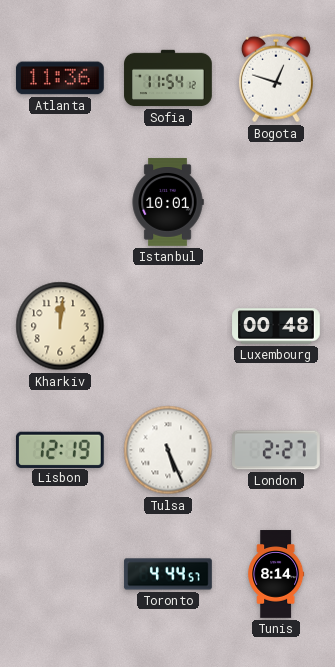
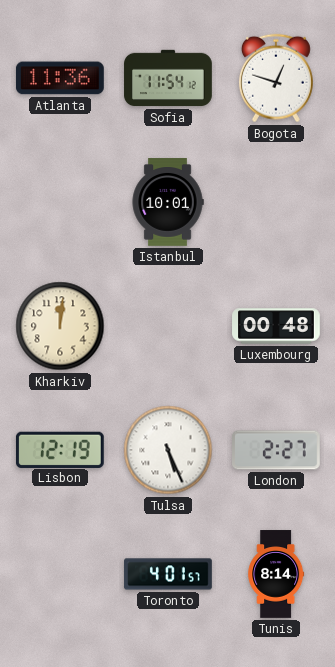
Toronto: 4:44 -> 4:01
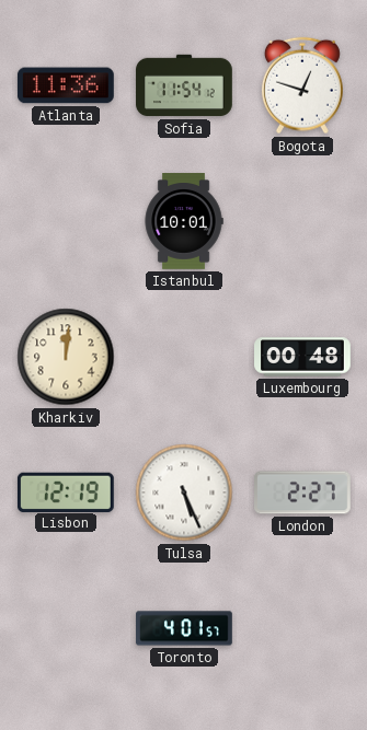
Tunis: 8:14 -> none
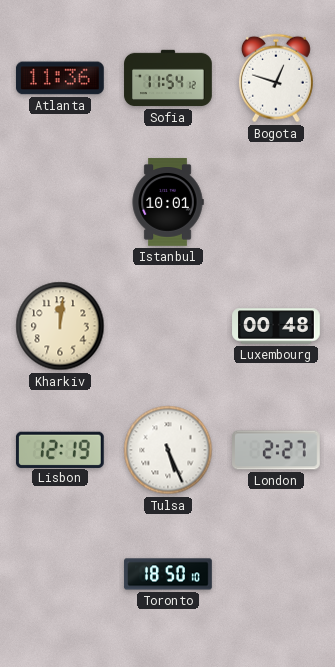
Toronto: 4:01 -> 18:50
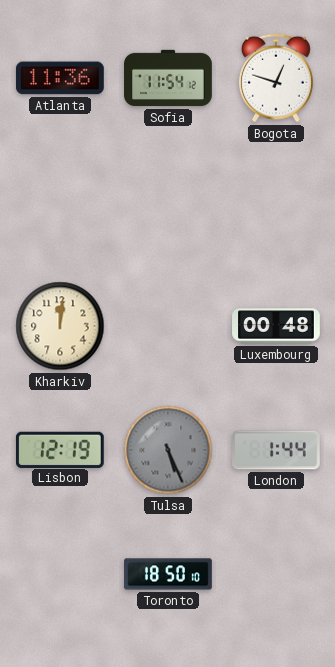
Istanbul: 10:01 -> none
Tulsa dial: white -> grey
London: 2:27 -> 1:44
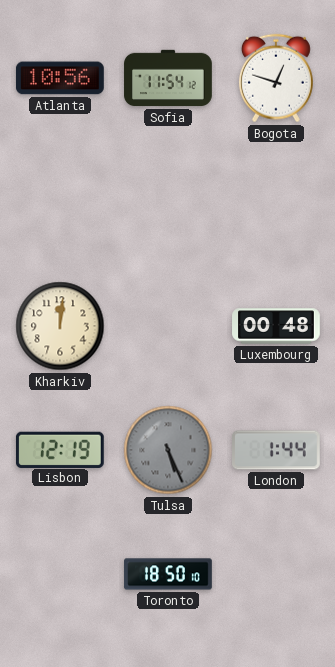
Atlanta: 11:36 -> 10:56
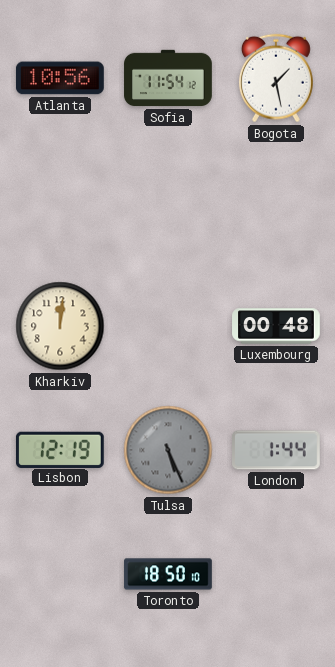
Bogota: 12:48 -> 1:28
